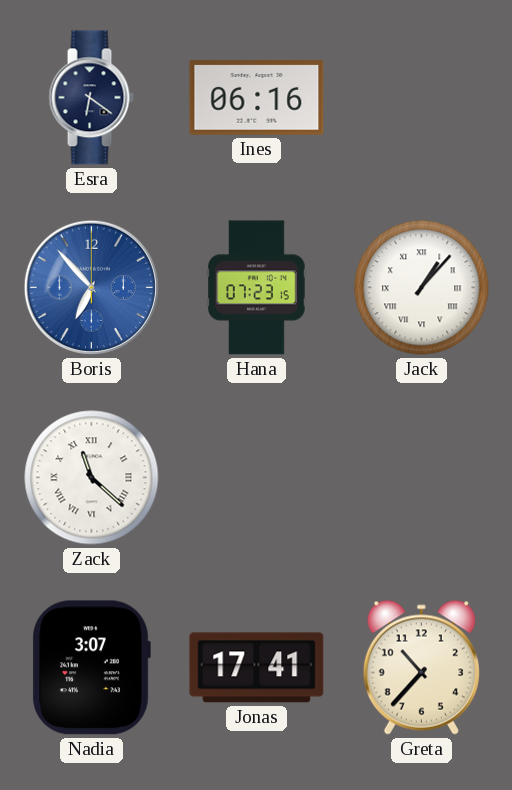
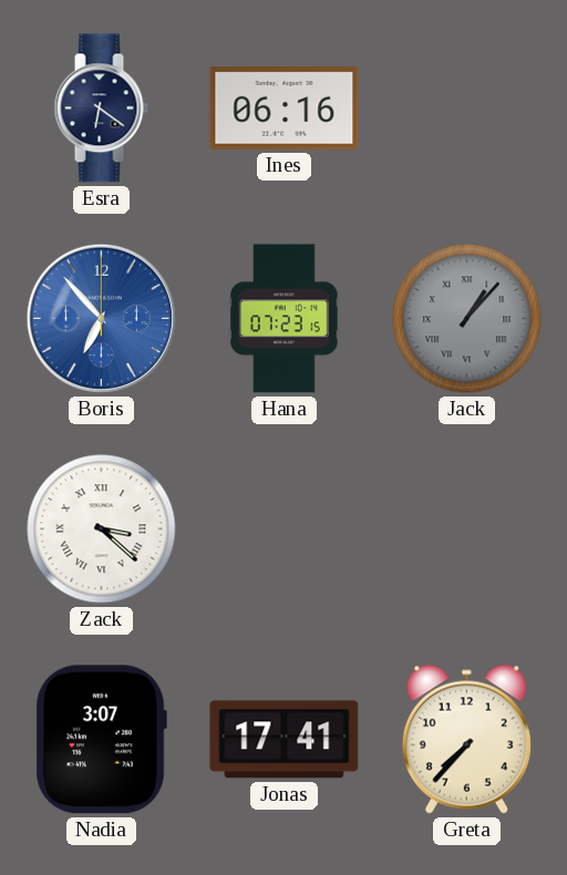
Jack dial: white -> grey
Zack: 11:22 -> 3:22
Greta: 10:37 -> 7:37
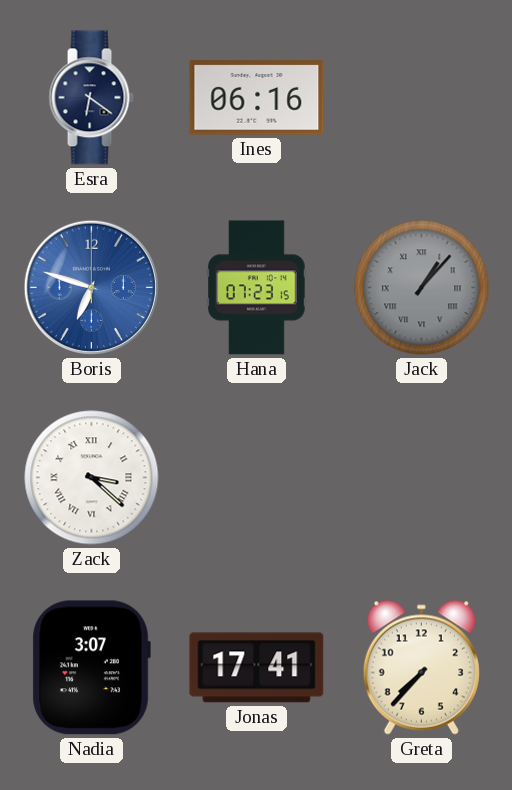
Boris: 6:53 -> 6:48
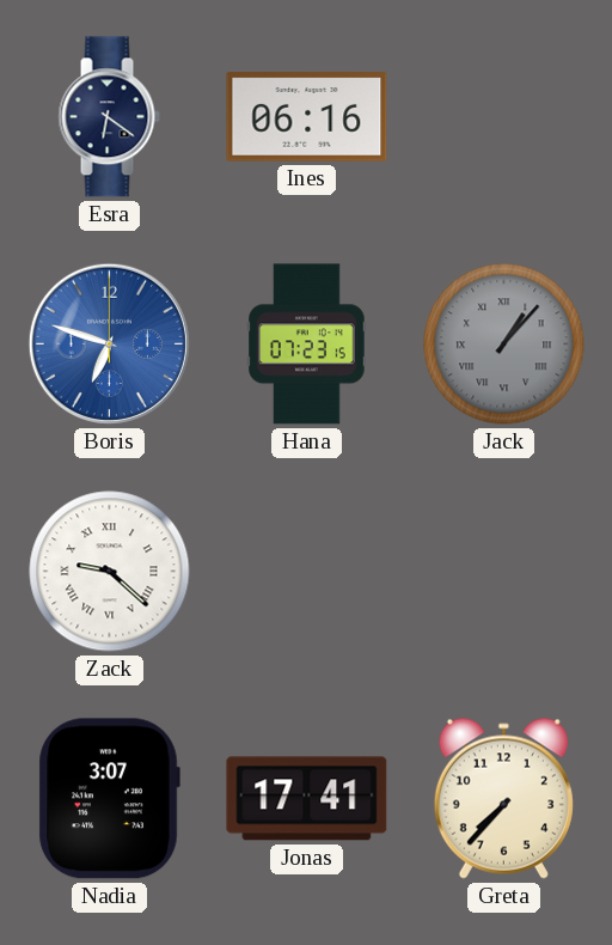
Zack: 3:22 -> 9:22
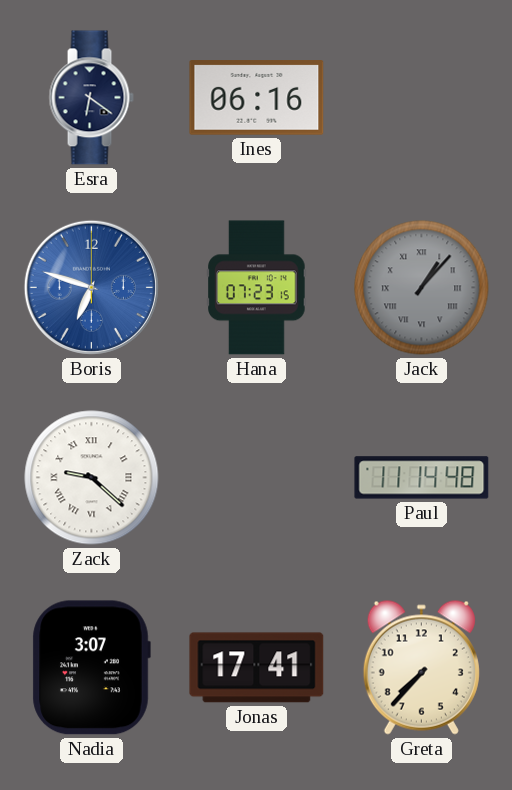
Paul: none -> 11:14
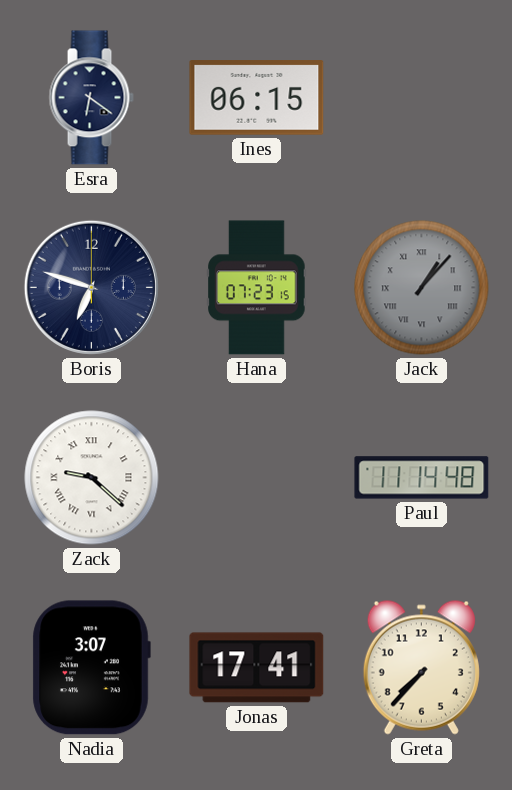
Ines: 06:16 -> 06:15
Boris dial: blue -> navy
